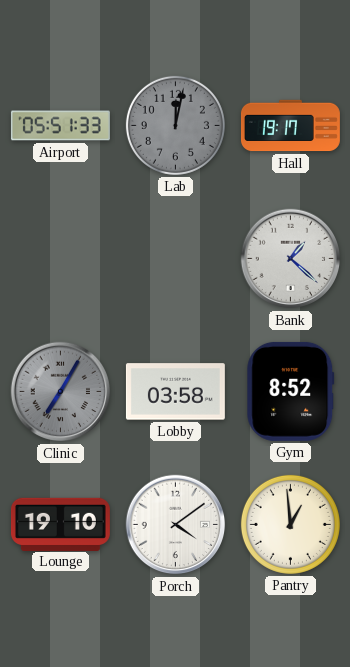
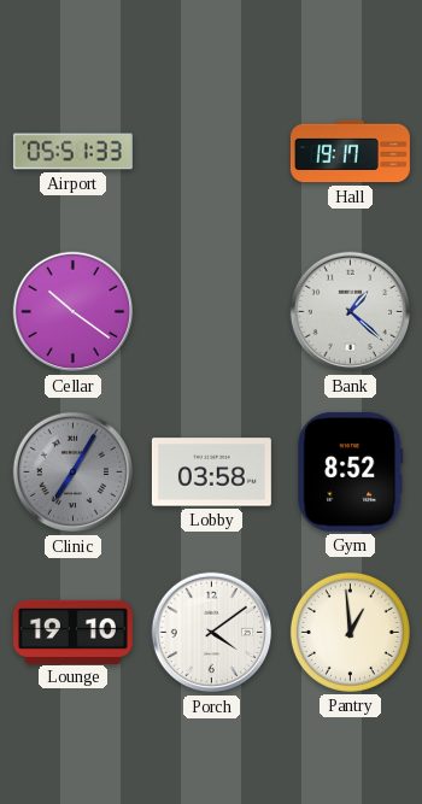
Lab: 12:02 -> none
Cellar: none -> 10:21
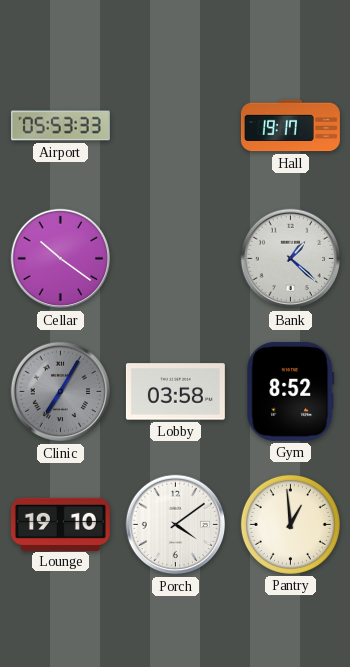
Airport: 05:51 -> 05:53
